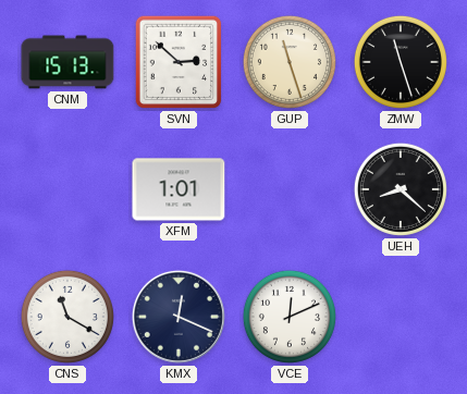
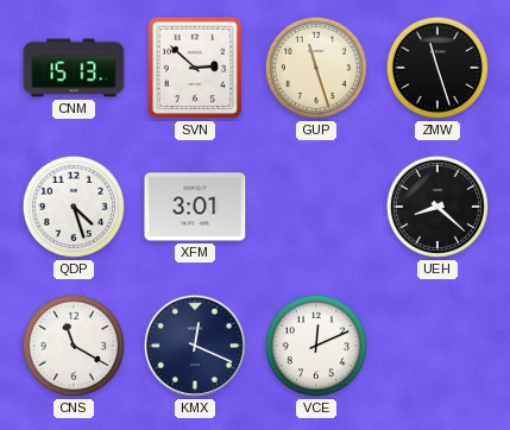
QDP: none -> 4:27
XFM: 1:01 -> 3:01
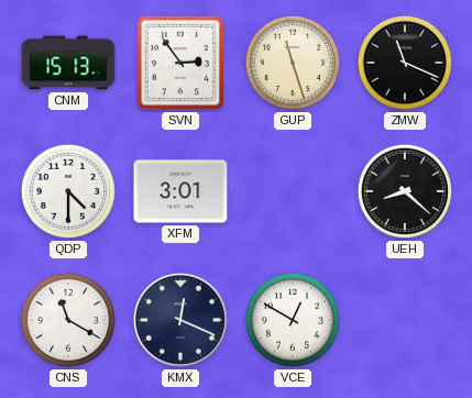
SVN: 2:52 -> 2:54
ZMW: 11:27 -> 11:19
QDP: 4:27 -> 4:30
VCE: 12:11 -> 12:50
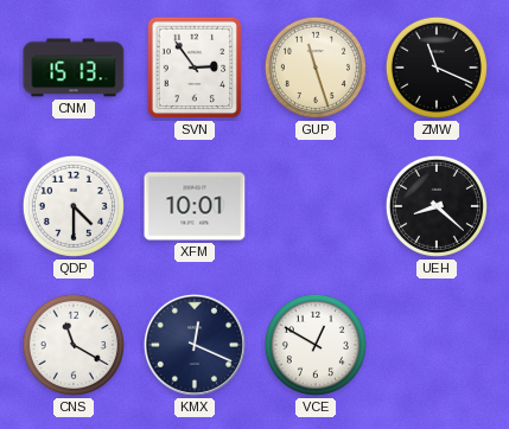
XFM: 3:01 -> 10:01
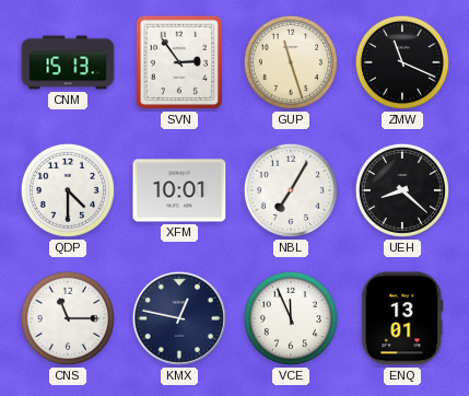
NBL: none -> 7:05
CNS: 11:20 -> 11:15
KMX: 12:19 -> 12:47
VCE: 12:50 -> 11:56
ENQ: none -> 13:01
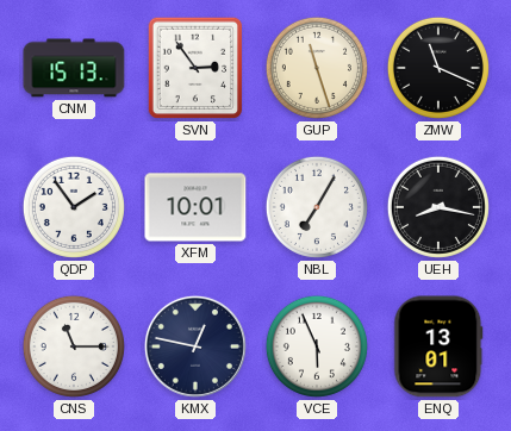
QDP: 4:30 -> 1:54
UEH: 8:22 -> 8:17
VCE: 11:56 -> 5:56
